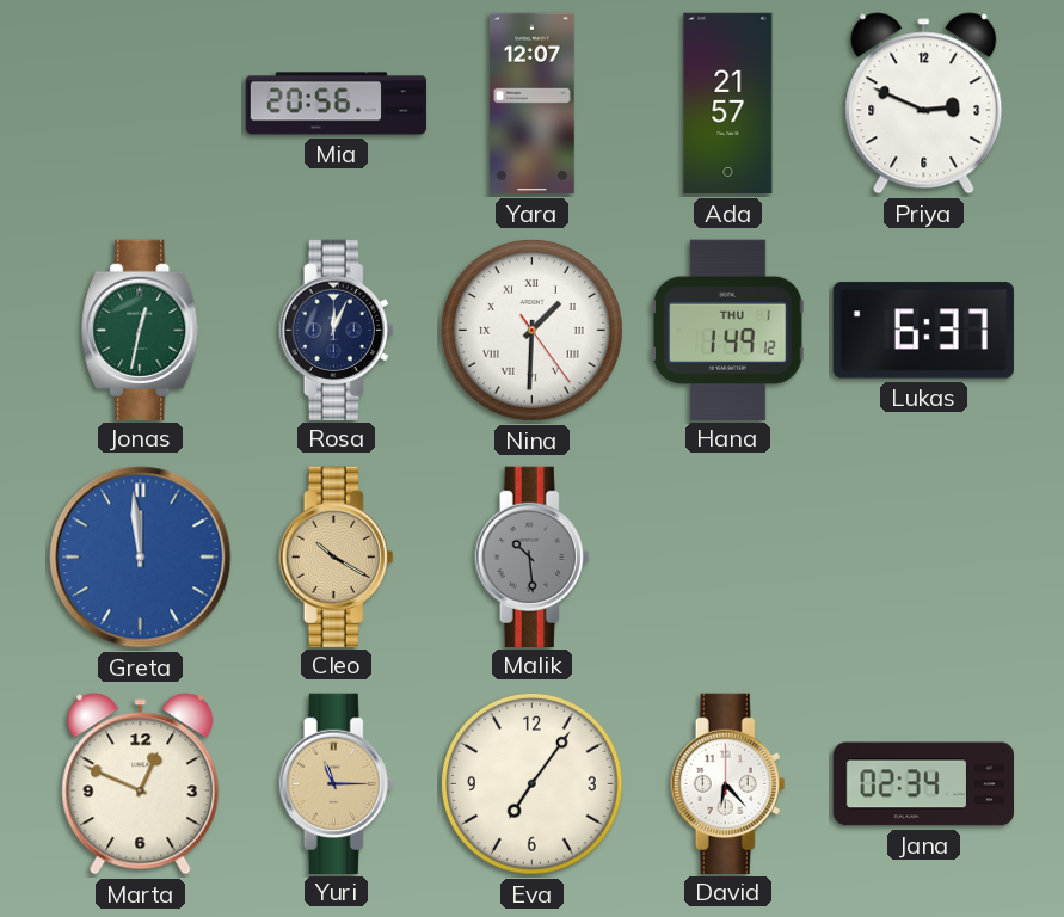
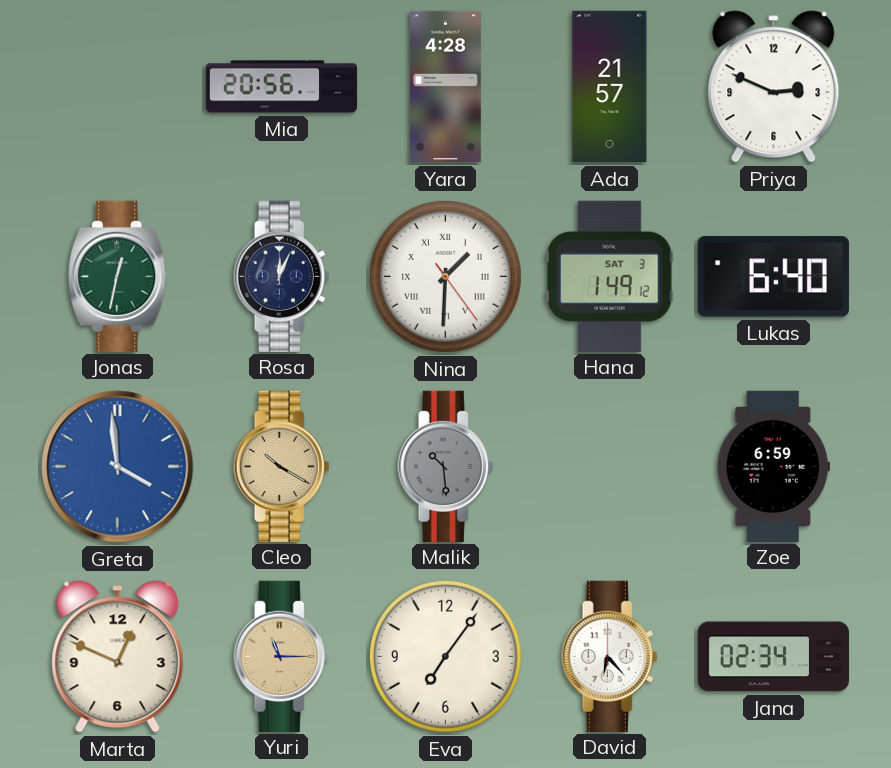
Yara: 12:07 -> 4:28
Hana date: THU 1 -> SAT 3
Lukas: 6:37 -> 6:40
Greta: 11:59 -> 3:59
Zoe: none -> 6:59
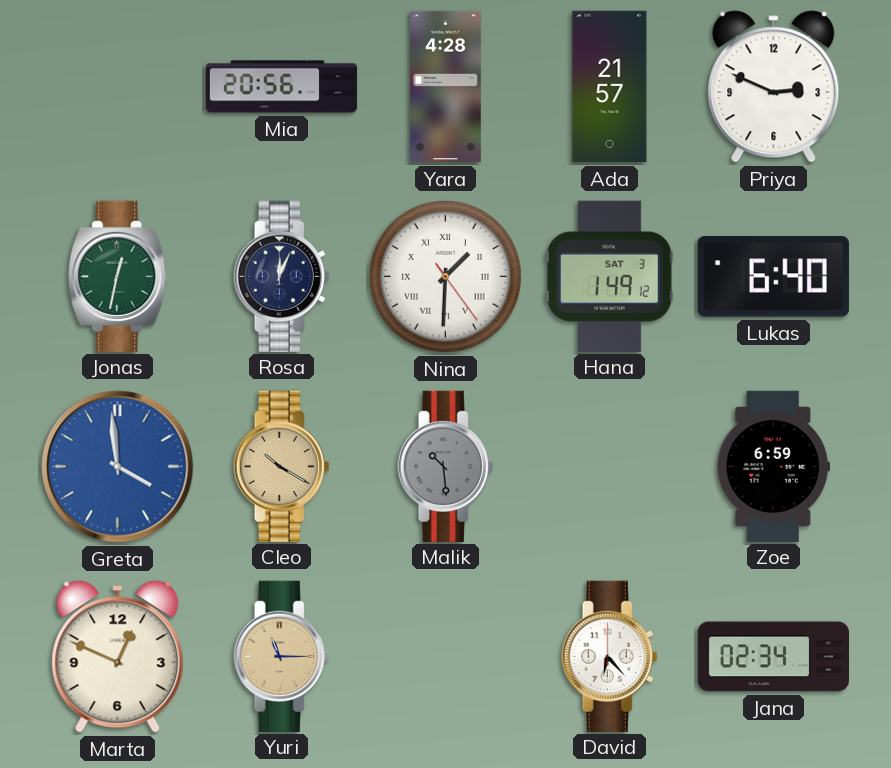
Eva: 7:06 -> none
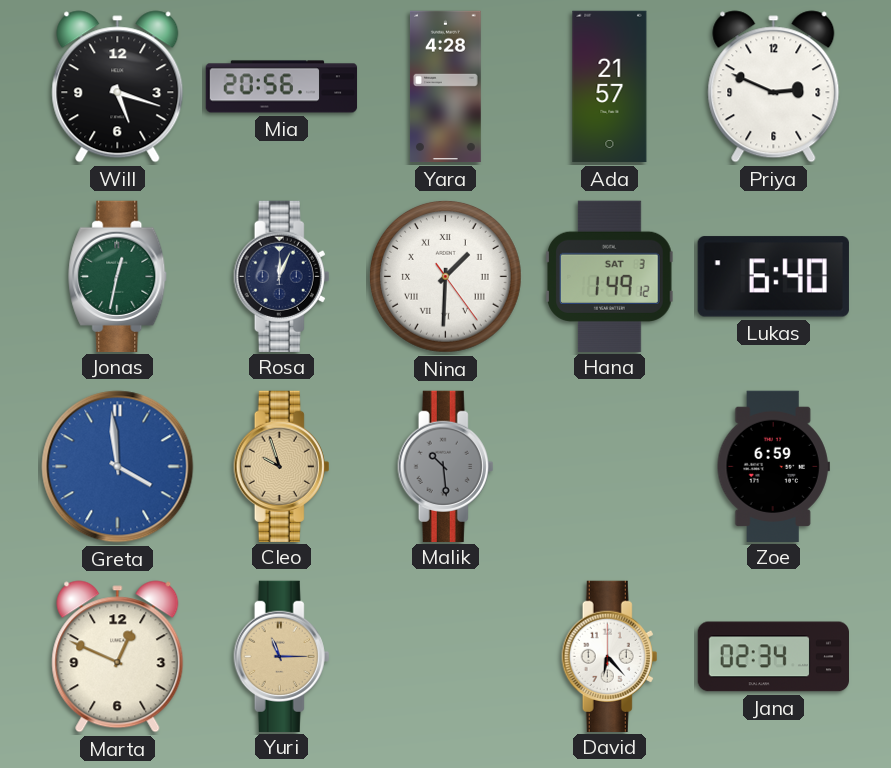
Will: none -> 5:18
Cleo: 10:20 -> 9:57
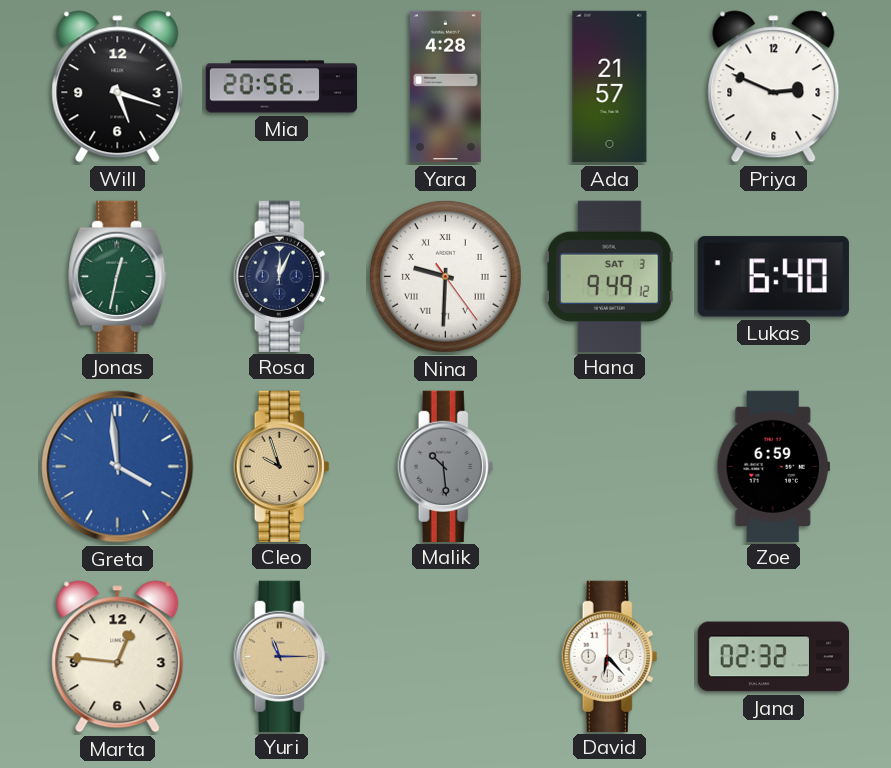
Nina: 1:30 -> 9:30
Hana: 1:49 -> 9:49
Marta: 12:49 -> 12:46
Jana: 02:34 -> 02:32
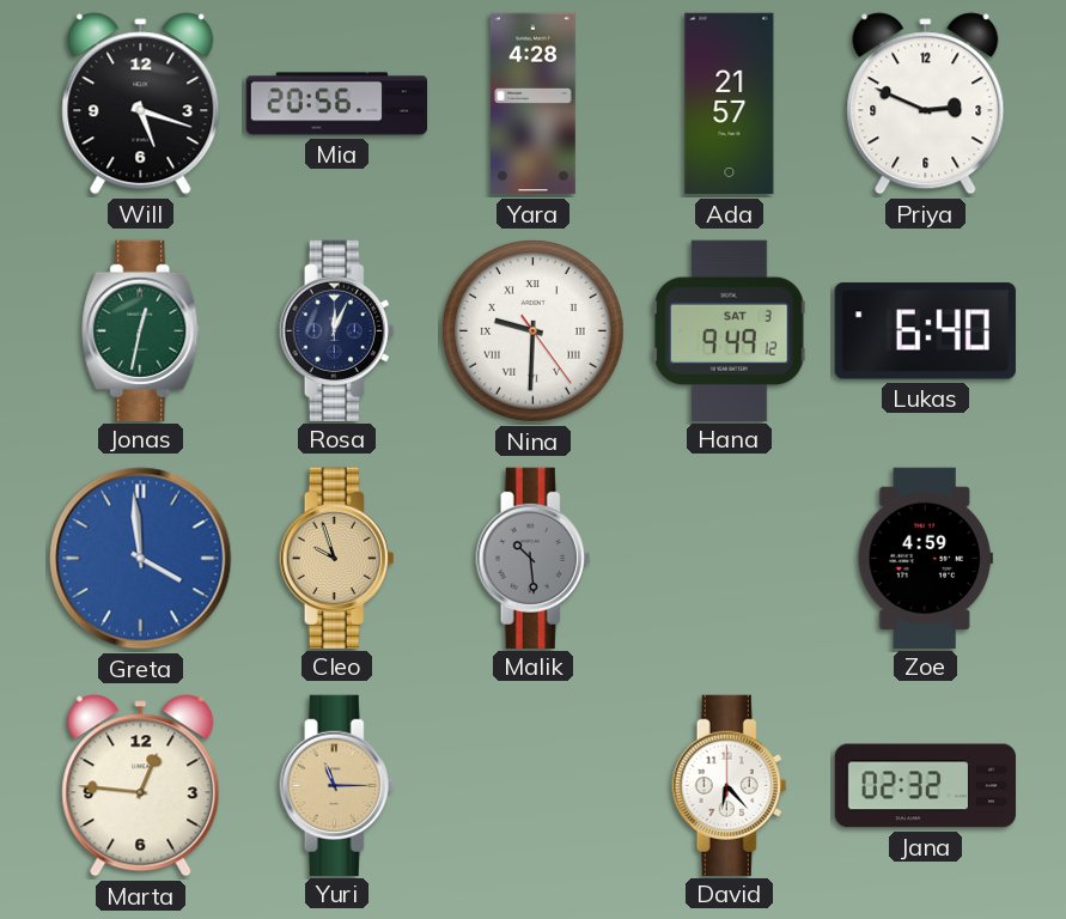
Zoe: 6:59 -> 4:59
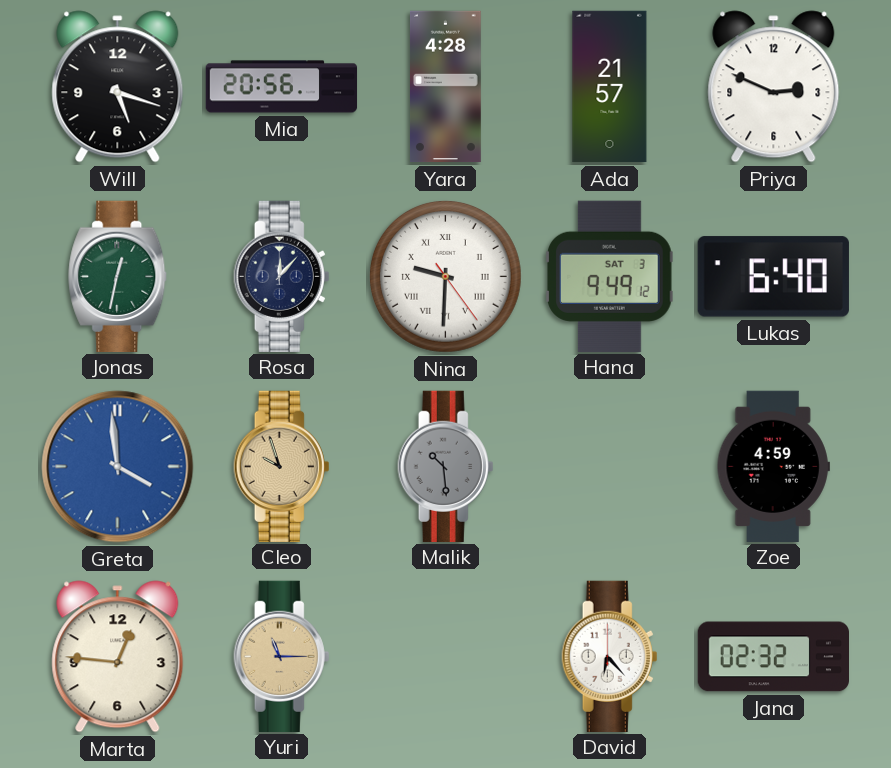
Rosa: 12:04 -> 12:07
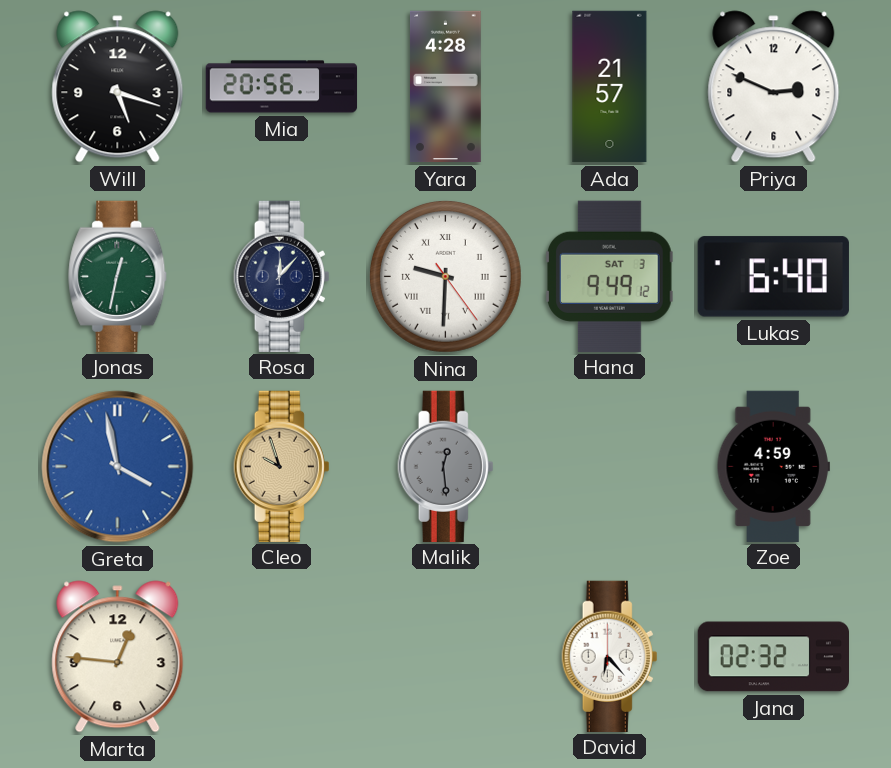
Greta: 3:59 -> 3:58
Malik: 10:29 -> 12:29
Yuri: 11:15 -> none
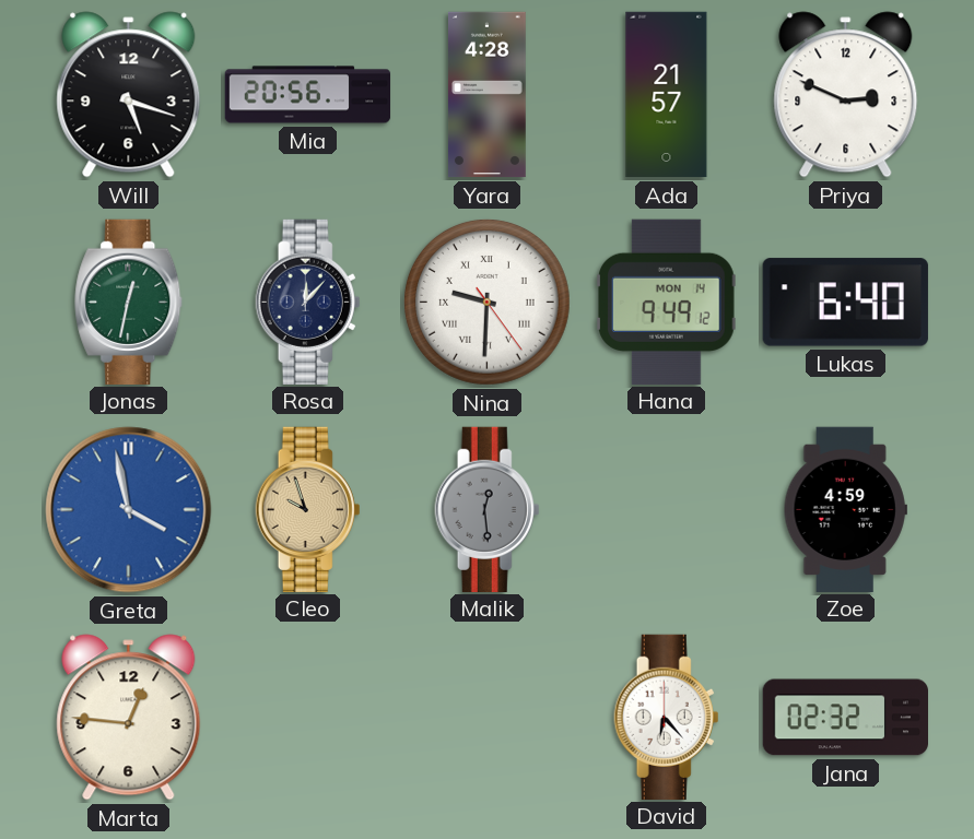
Hana date: SAT 3 -> MON 14
